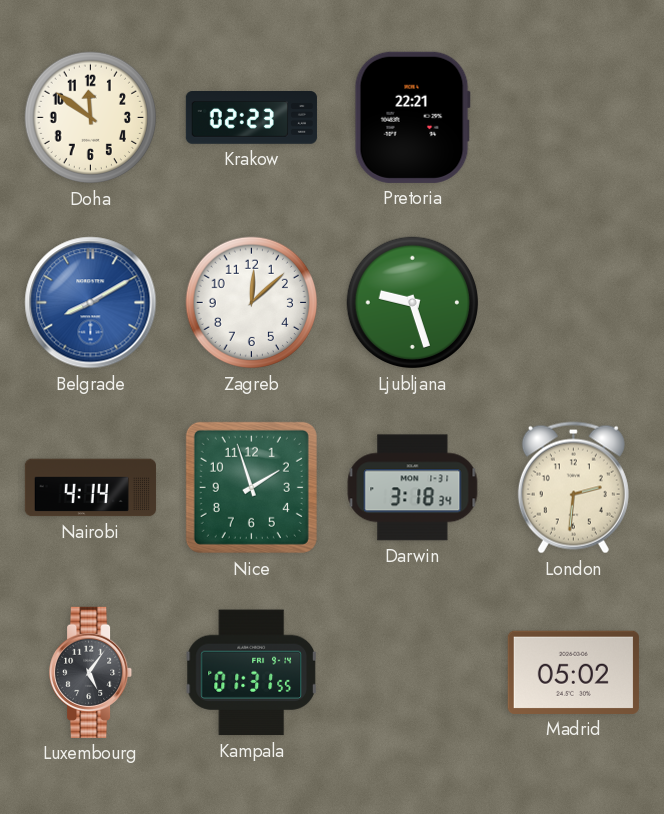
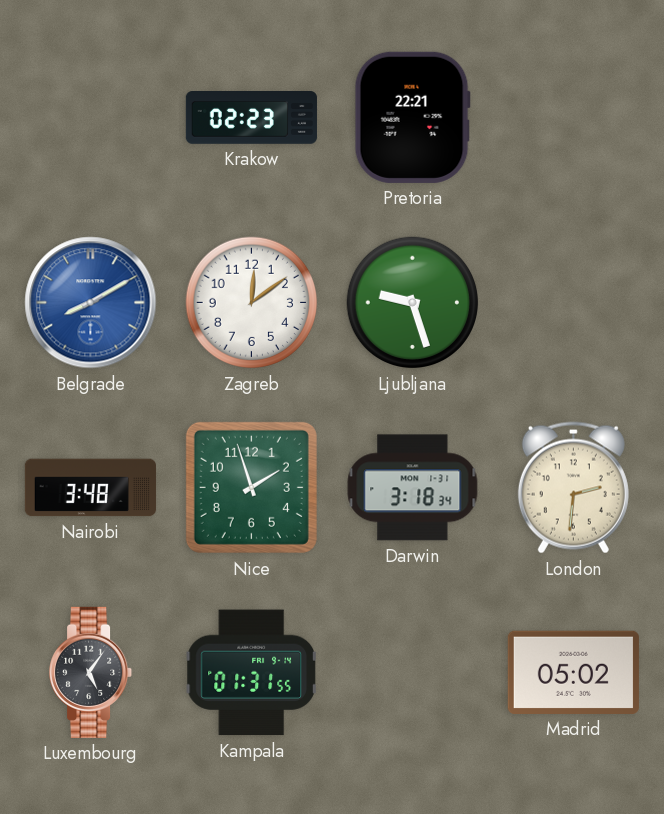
Doha: 11:51 -> none
Zagreb: 12:08 -> 12:09
Nairobi: 4:14 -> 3:48
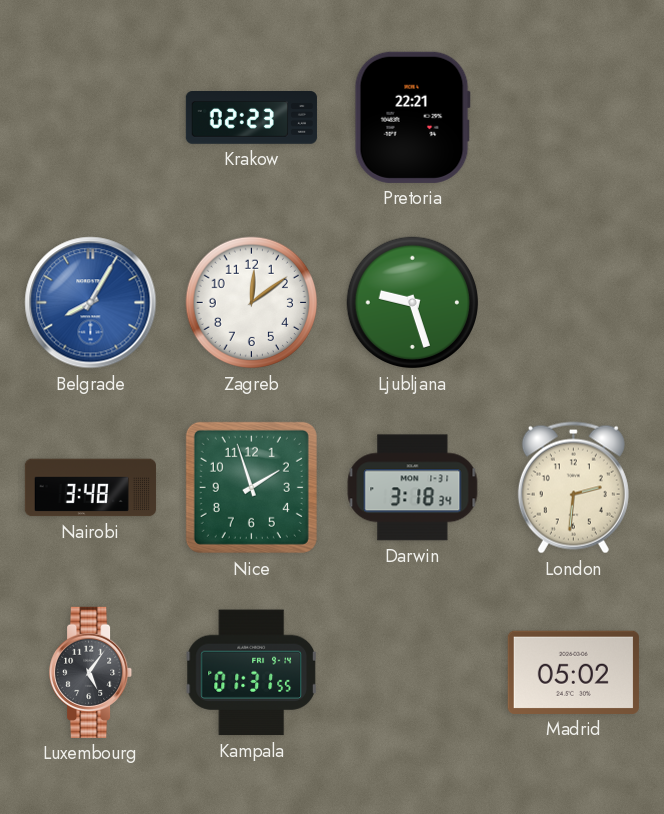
Belgrade: 8:10 -> 8:05
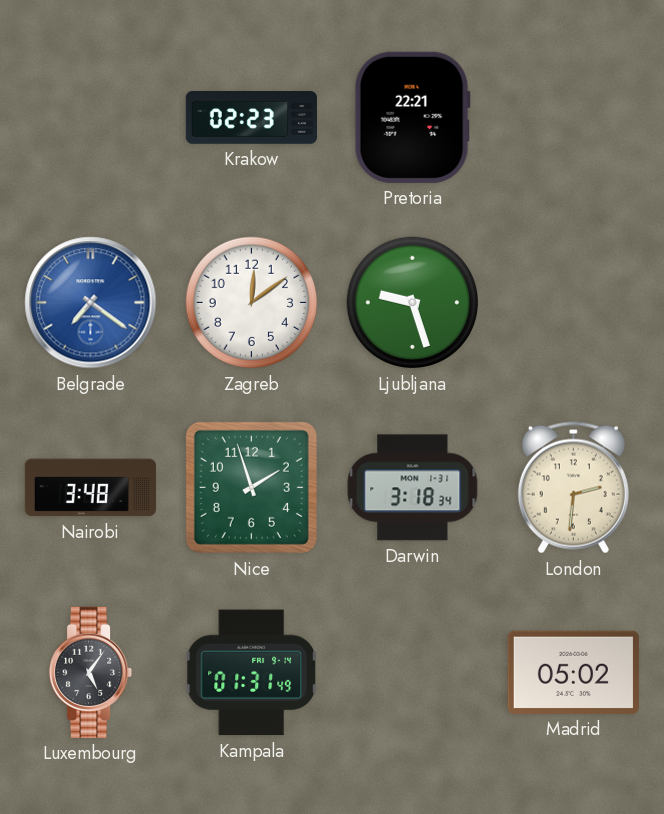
Belgrade: 8:05 -> 7:21
Kampala: 01:31:55 -> 01:31:49
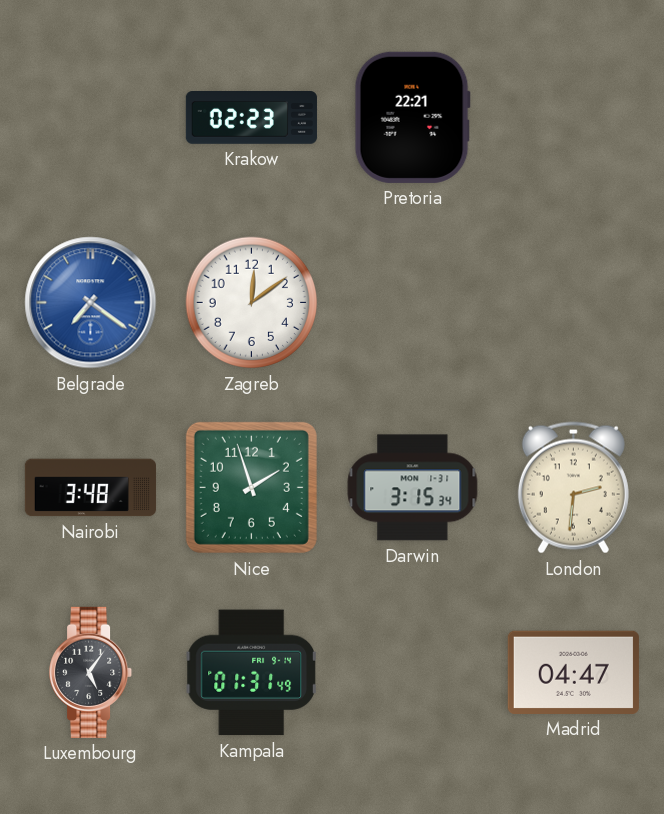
Ljubljana: 9:27 -> none
Darwin: 3:18 -> 3:15
Madrid: 05:02 -> 04:47
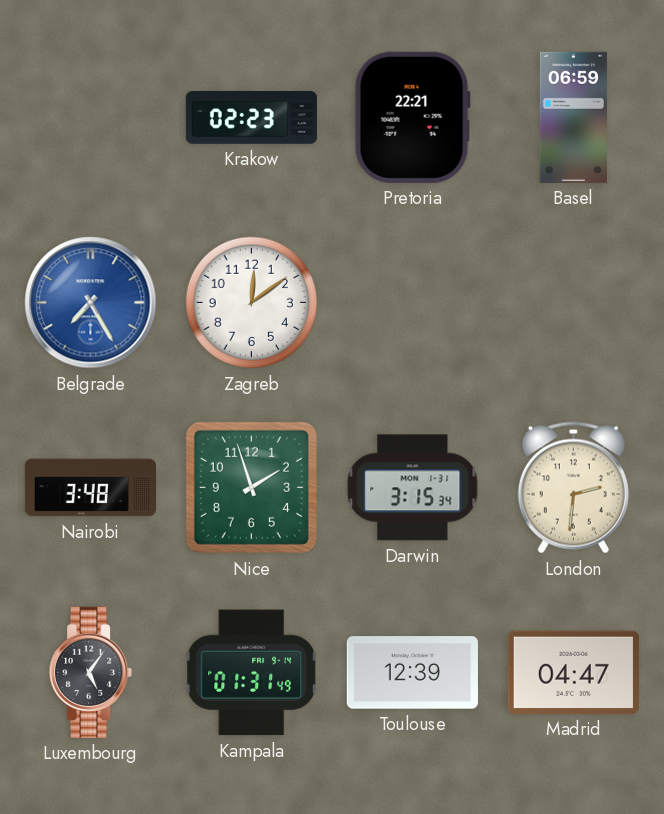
Basel: none -> 06:59
Belgrade: 7:21 -> 7:25
Toulouse: none -> 12:39
